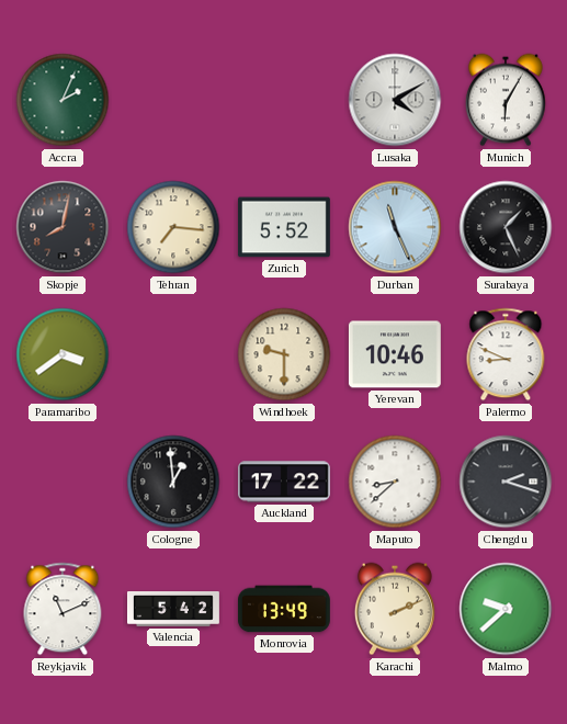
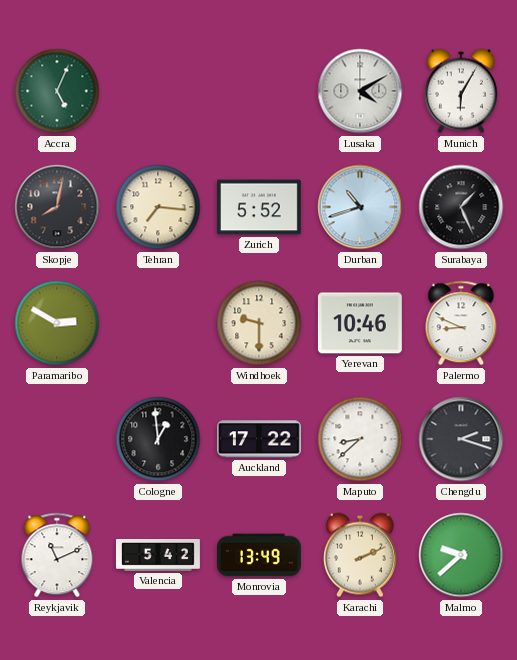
Accra: 2:04 -> 5:04
Durban: 11:26 -> 10:42
Paramaribo: 3:39 -> 2:50
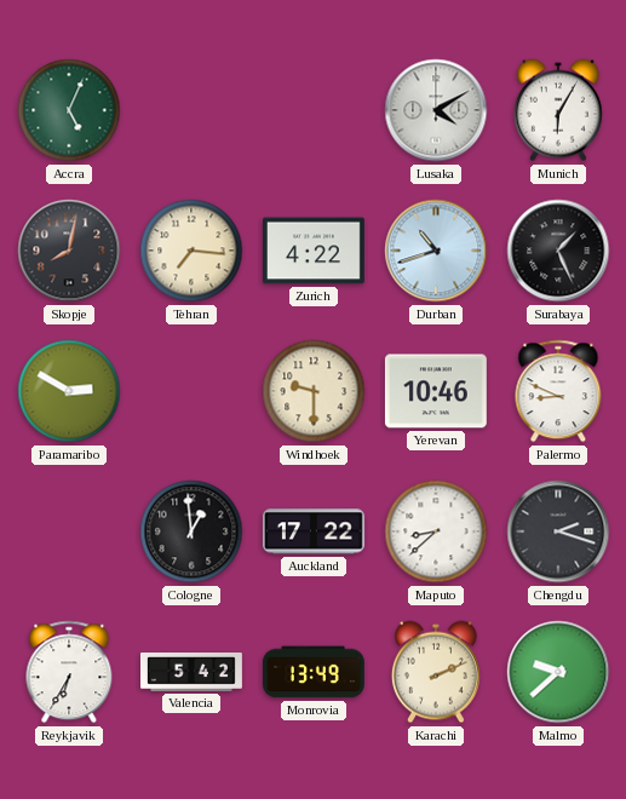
Zurich: 5:52 -> 4:22
Reykjavik: 11:11 -> 6:35
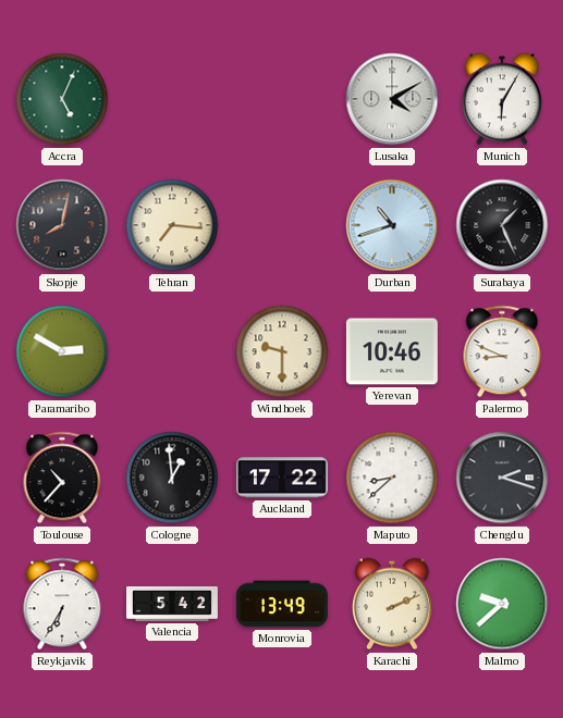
Zurich: 4:22 -> none
Toulouse: none -> 10:37
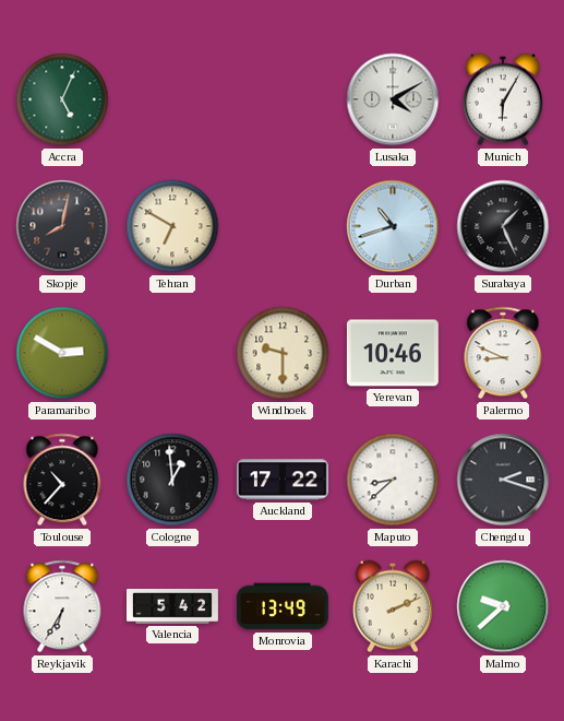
Tehran: 7:16 -> 6:50
